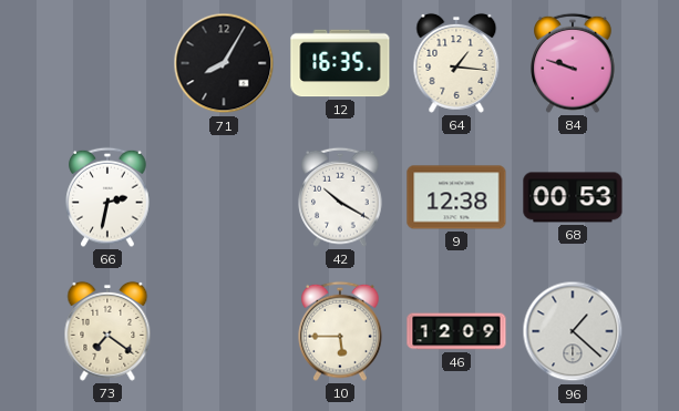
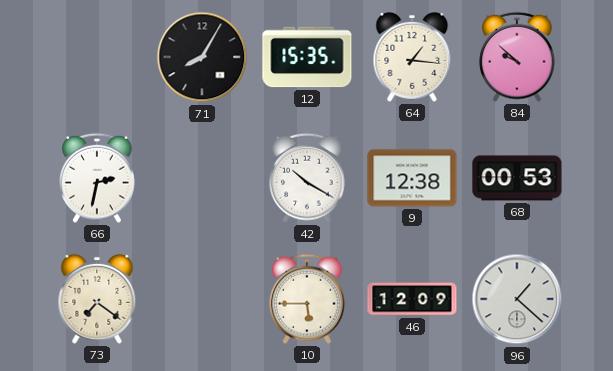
12: 16:35 -> 15:35
84: 9:48 -> 9:52
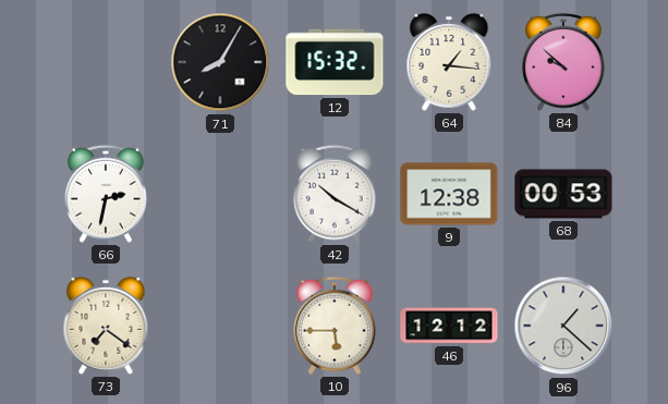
12: 15:35 -> 15:32
46: 12:09 -> 12:12
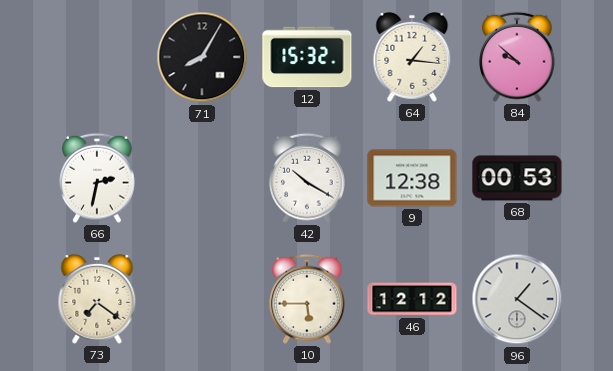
96: 1:22 -> 1:21
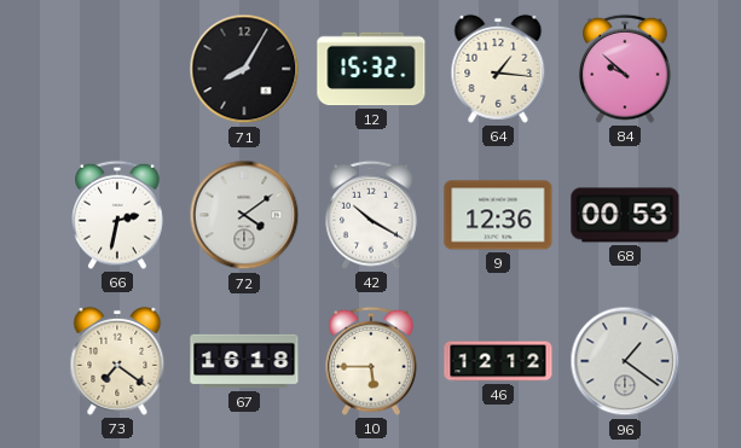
72: none -> 4:09
9: 12:38 -> 12:36
67: none -> 16:18
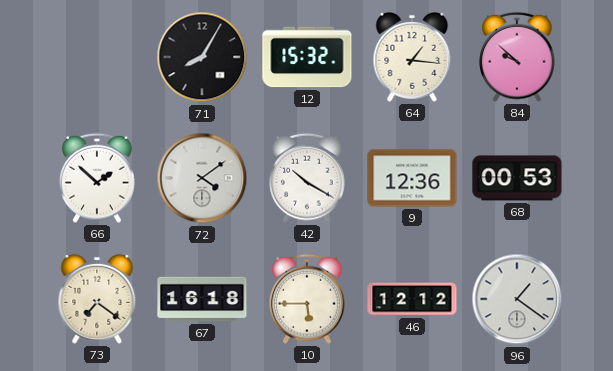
66: 2:32 -> 1:52
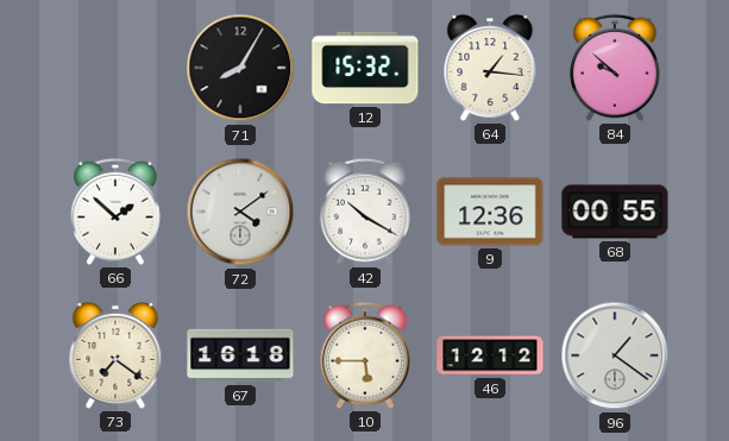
68: 00:53 -> 00:55
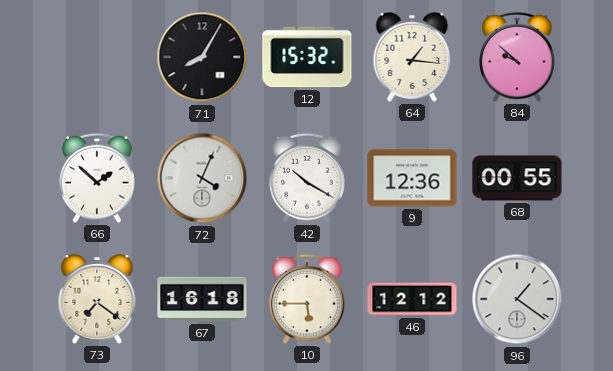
72: 4:09 -> 4:04
